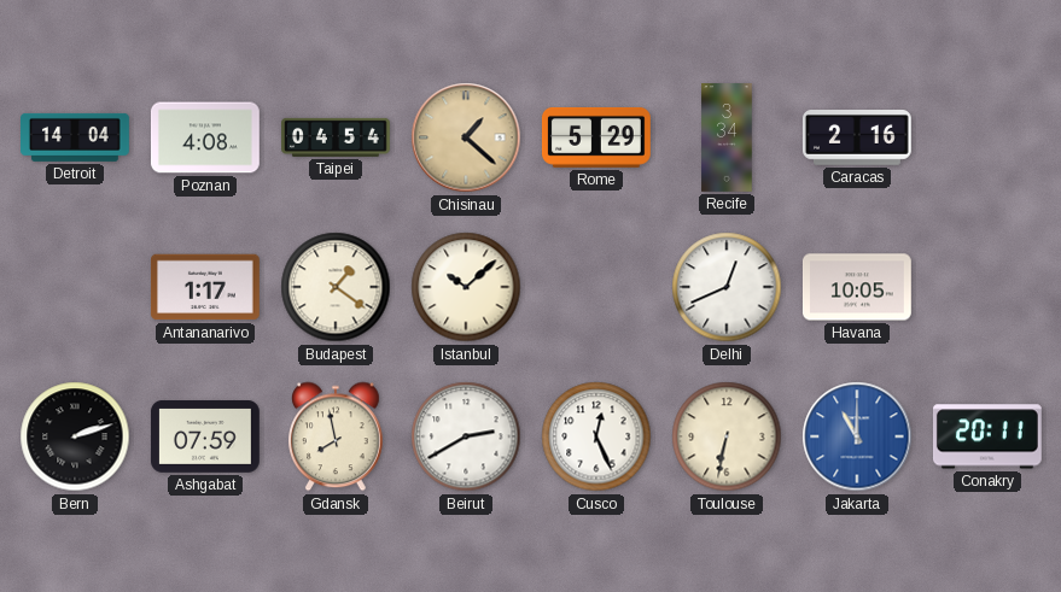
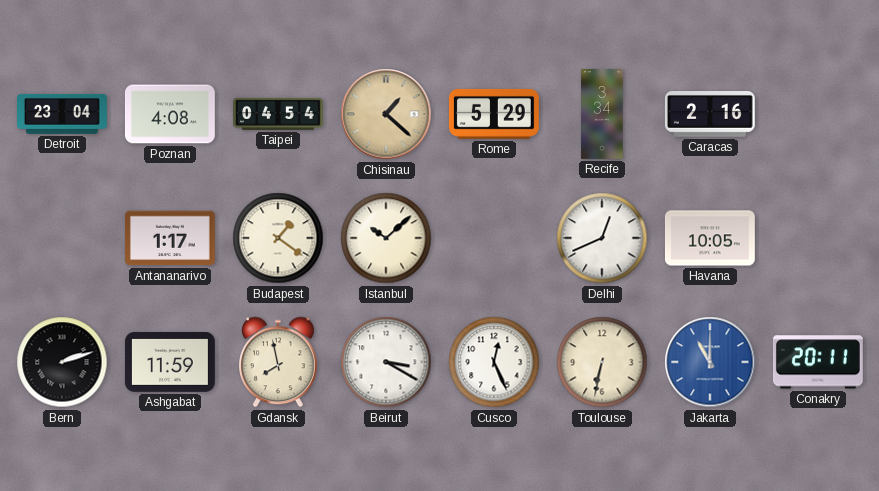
Detroit: 14:04 -> 23:04
Ashgabat: 07:59 -> 11:59
Beirut: 2:40 -> 3:20
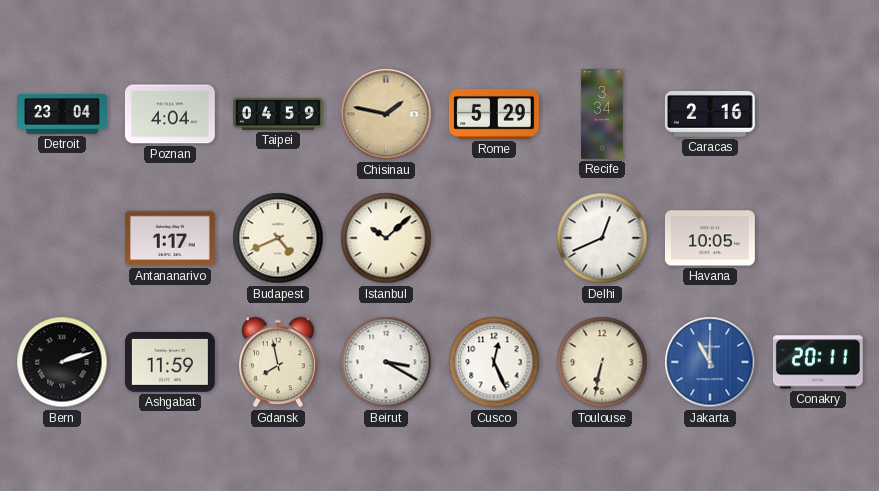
Poznan: 4:08 -> 4:04
Taipei: 04:54 -> 04:59
Chisinau: 1:22 -> 1:47
Budapest: 1:21 -> 4:41
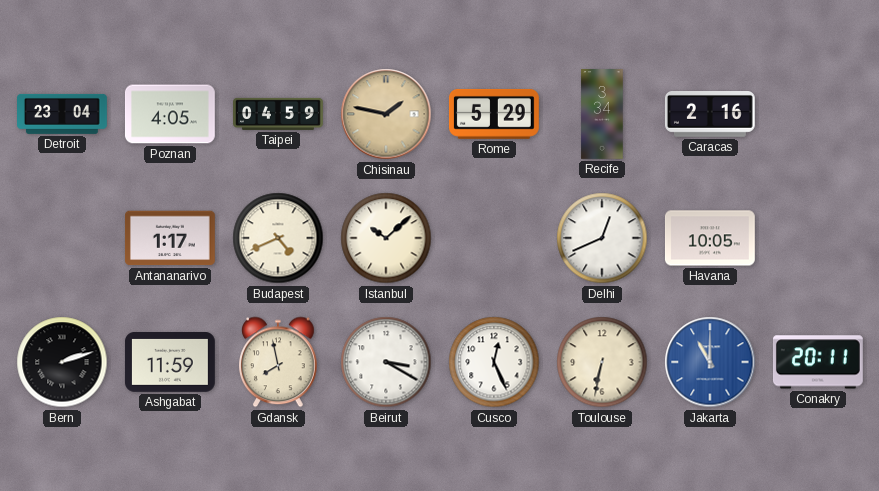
Poznan: 4:04 -> 4:05
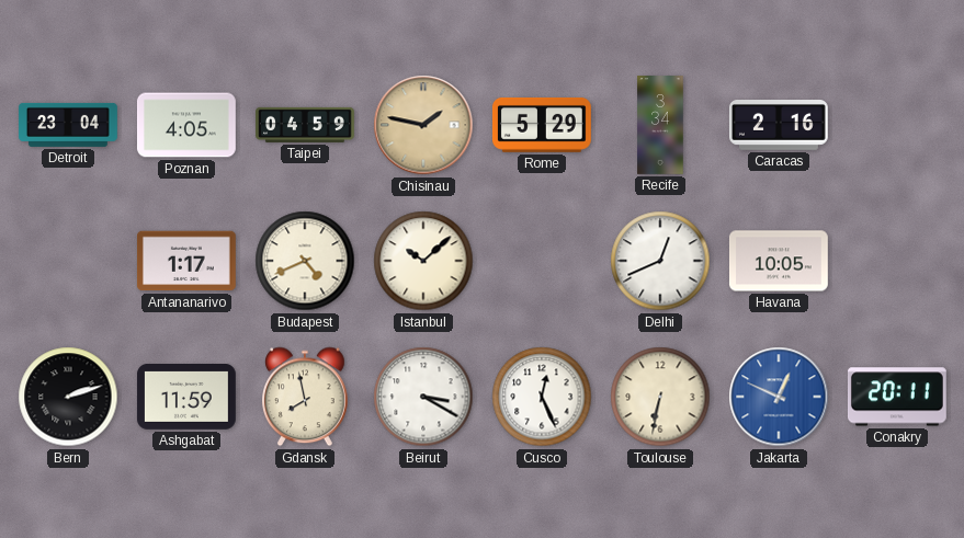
Jakarta: 11:00 -> 12:49
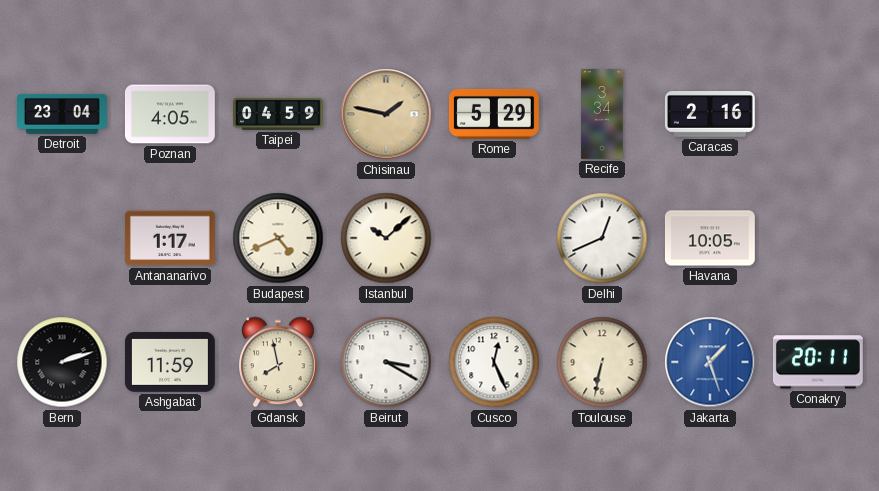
Jakarta: 12:49 -> 1:27
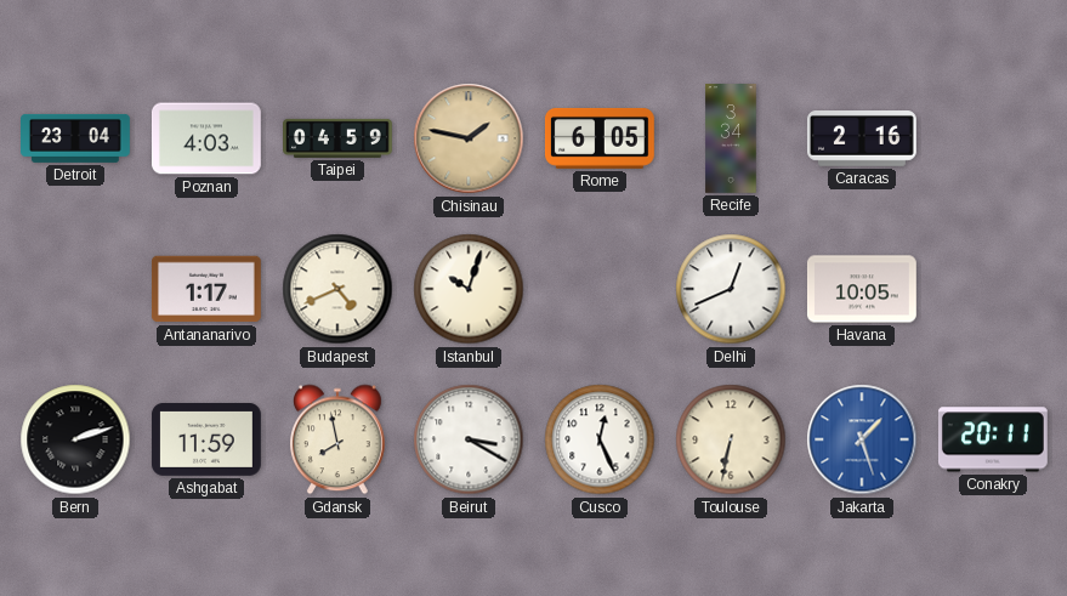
Poznan: 4:05 -> 4:03
Rome: 5:29 -> 6:05
Istanbul: 10:08 -> 10:03
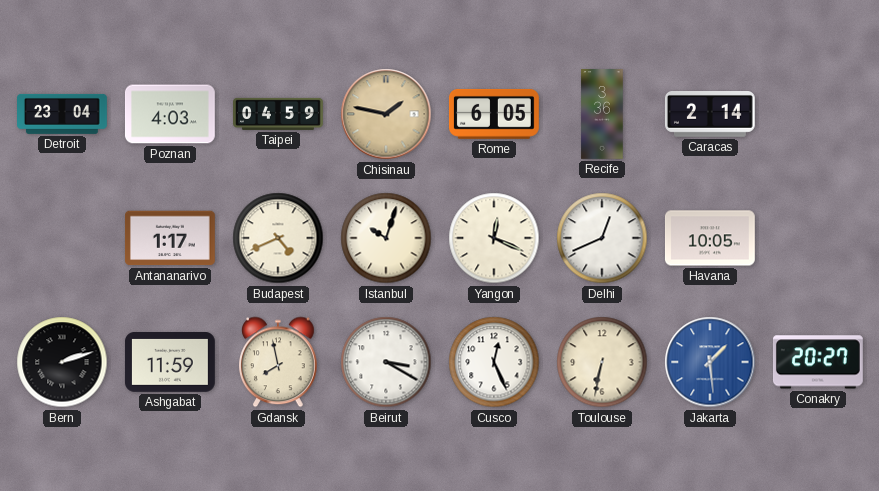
Recife: 3:34 -> 3:36
Caracas: 2:16 -> 2:14
Yangon: none -> 12:19
Jakarta: 1:27 -> 1:29
Conakry: 20:11 -> 20:27
